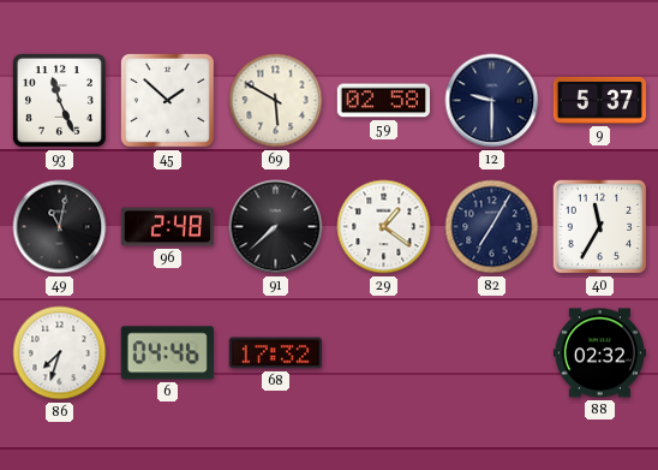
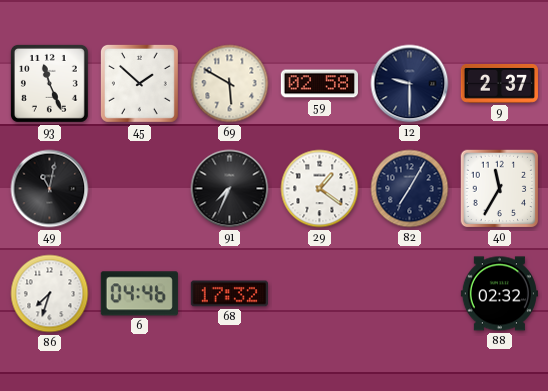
9: 5:37 -> 2:37
96: 2:48 -> none
91: 7:38 -> 7:34
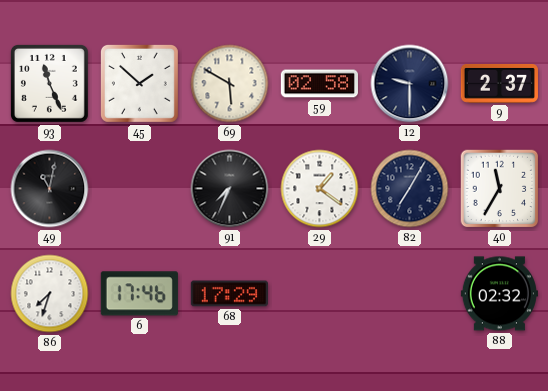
6: 04:46 -> 17:46
68: 17:32 -> 17:29
